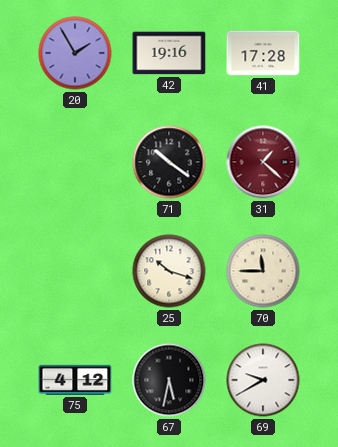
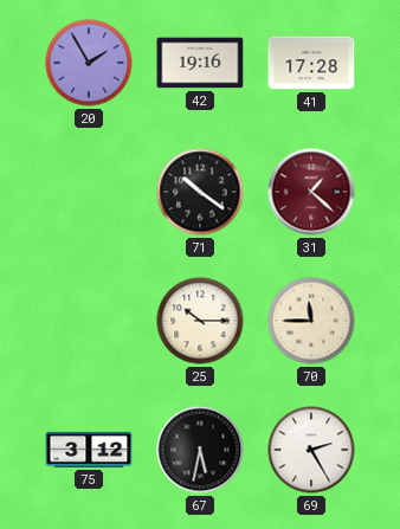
25: 10:18 -> 10:15
75: 4:12 -> 3:12
69: 9:40 -> 2:25
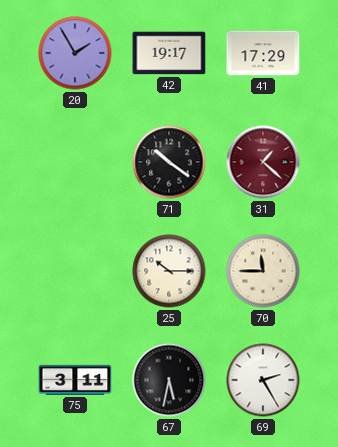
42: 19:16 -> 19:17
41: 17:28 -> 17:29
75: 3:12 -> 3:11
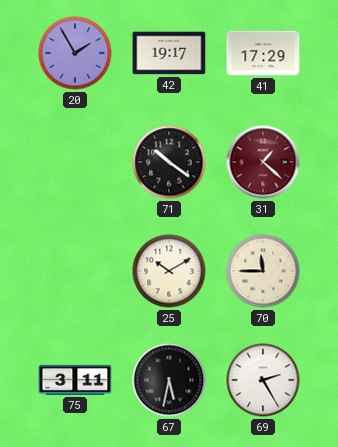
25: 10:15 -> 10:10
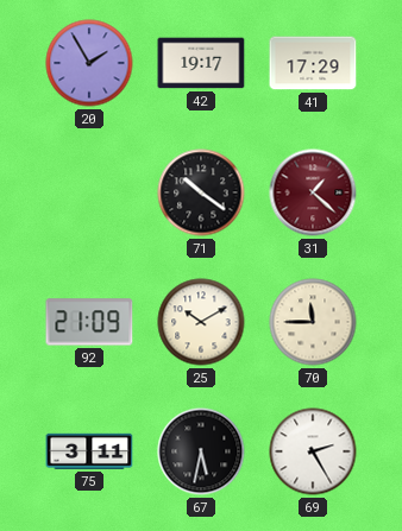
92: none -> 21:09
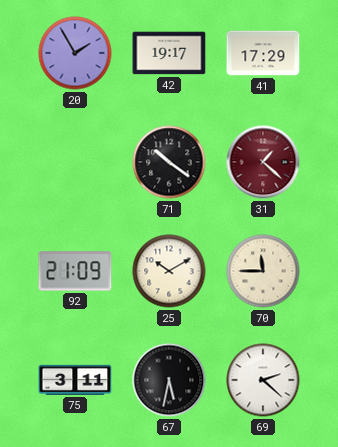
69: 2:25 -> 2:22
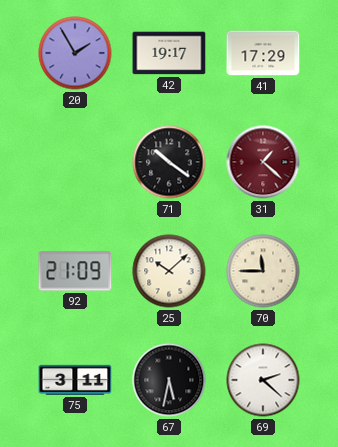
25: 10:10 -> 10:08
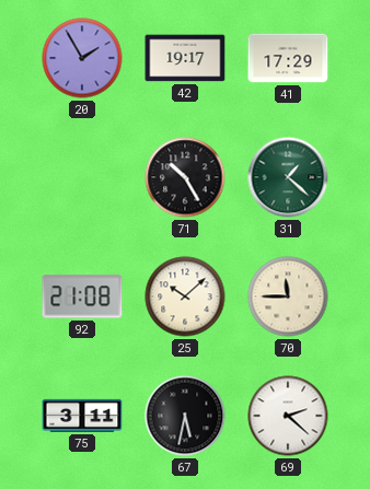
71: 10:21 -> 10:25
31 dial: burgundy -> green
92: 21:09 -> 21:08
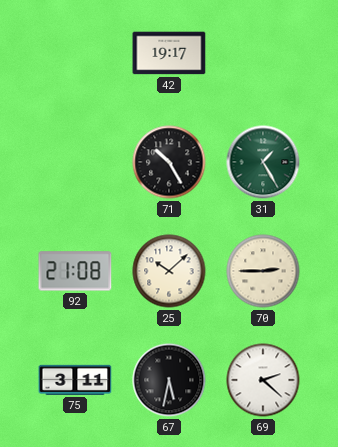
20: 1:55 -> none
41: 17:29 -> none
31: 1:22 -> 1:25
70: 11:45 -> 2:45
